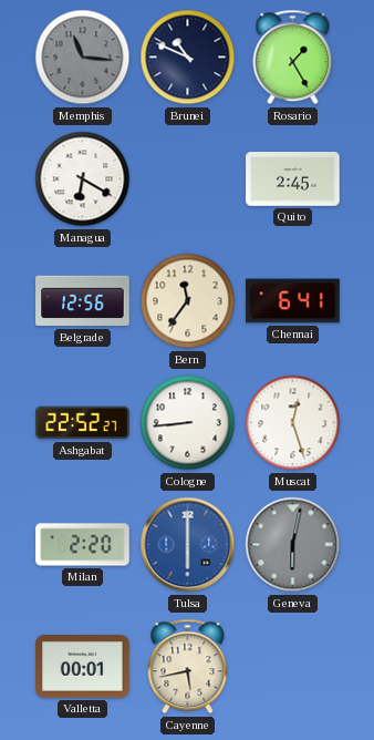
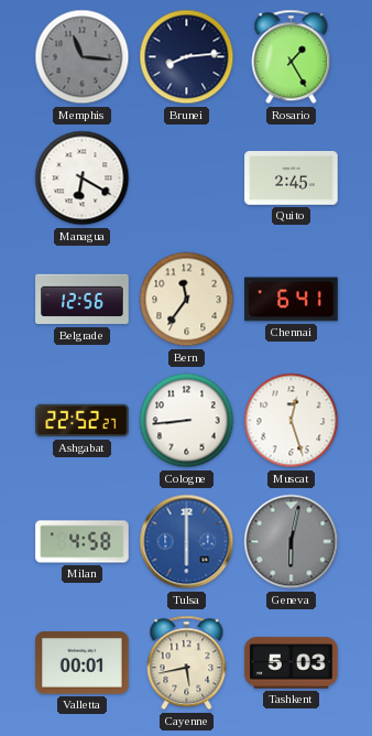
Brunei: 10:49 -> 8:14
Milan: 2:20 -> 4:58
Tashkent: none -> 5:03
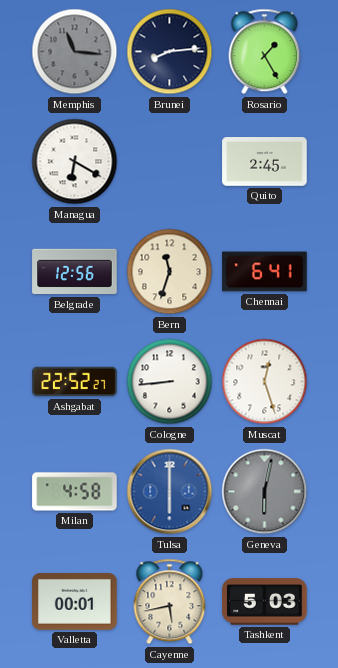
Bern: 11:36 -> 11:33
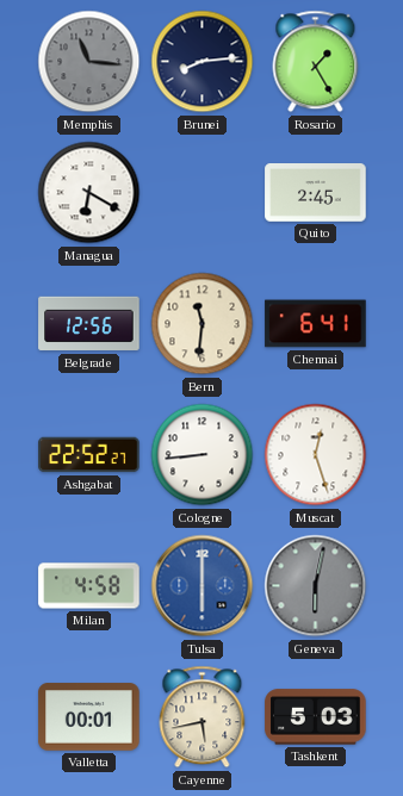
Bern: 11:33 -> 11:31
